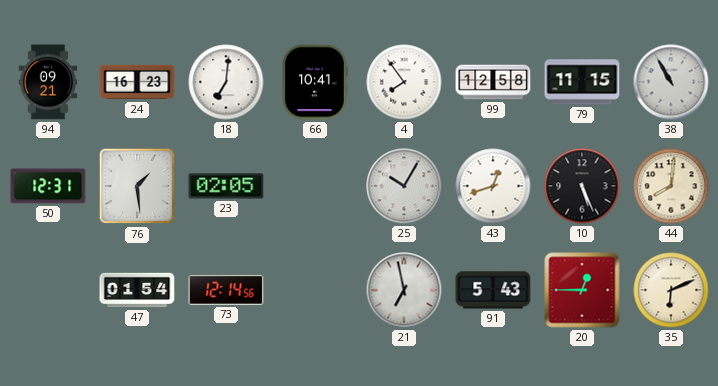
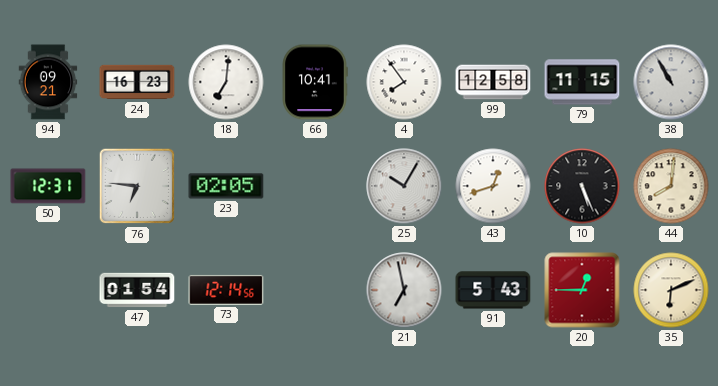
76: 1:29 -> 6:46
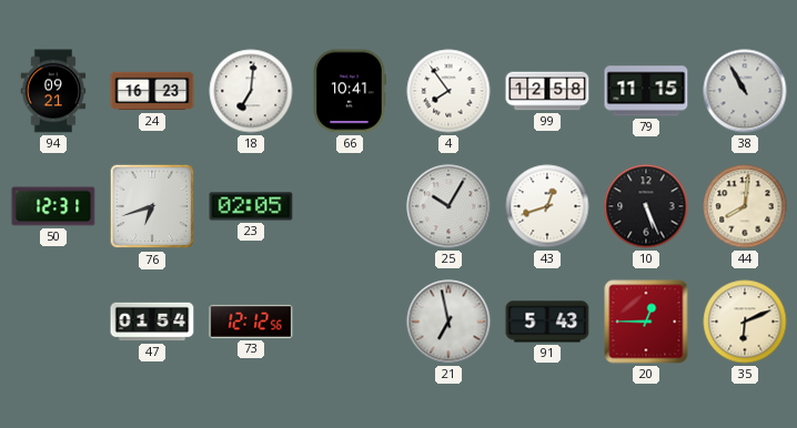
76: 6:46 -> 6:42
73: 12:14 -> 12:12
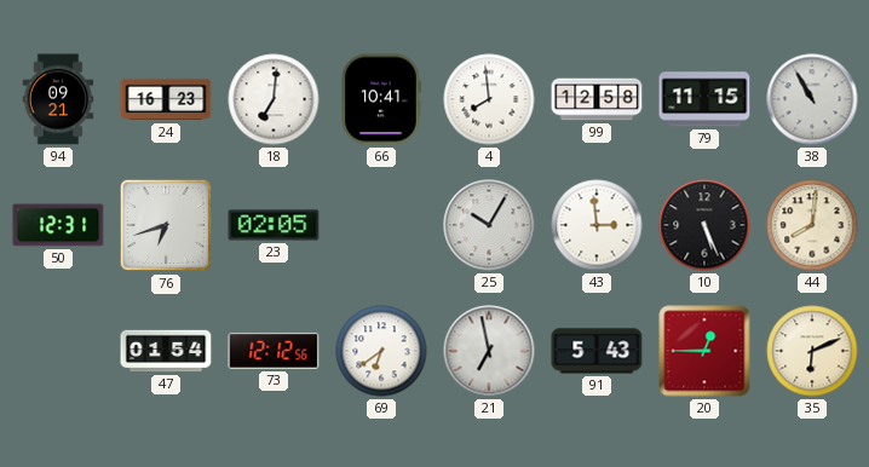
4: 7:54 -> 7:59
43: 12:42 -> 2:59
69: none -> 6:39
